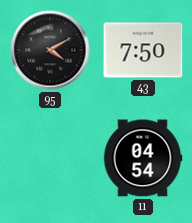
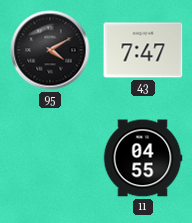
43: 7:50 -> 7:47
11: 04:54 -> 04:55
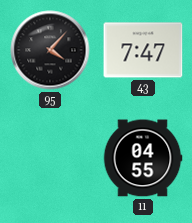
95: 4:10 -> 4:07
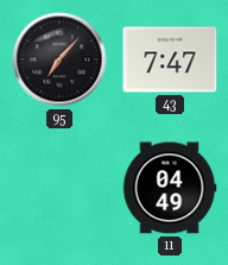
95: 4:07 -> 7:07
11: 04:55 -> 04:49
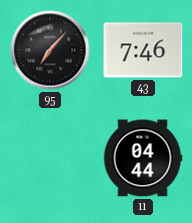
43: 7:47 -> 7:46
11: 04:49 -> 04:44
